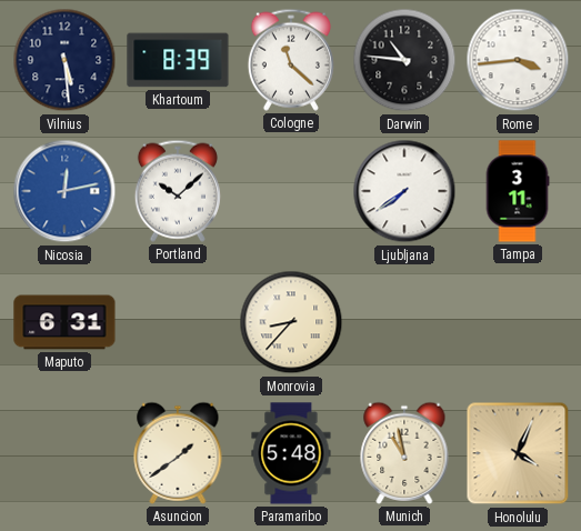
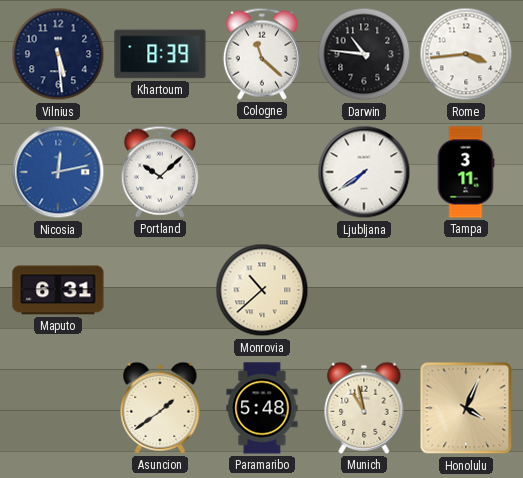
Monrovia: 8:37 -> 10:38
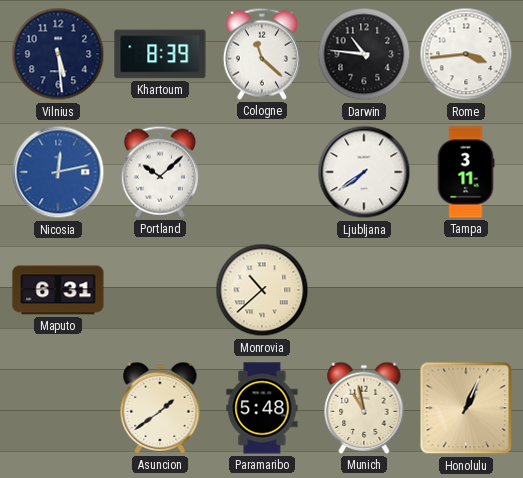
Honolulu: 4:04 -> 1:04
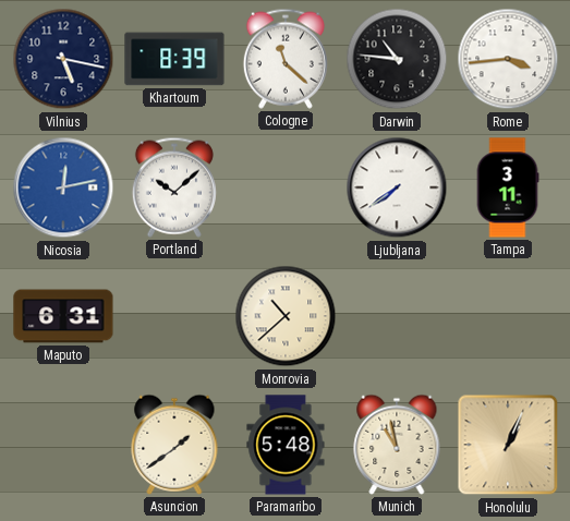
Vilnius: 5:29 -> 5:17
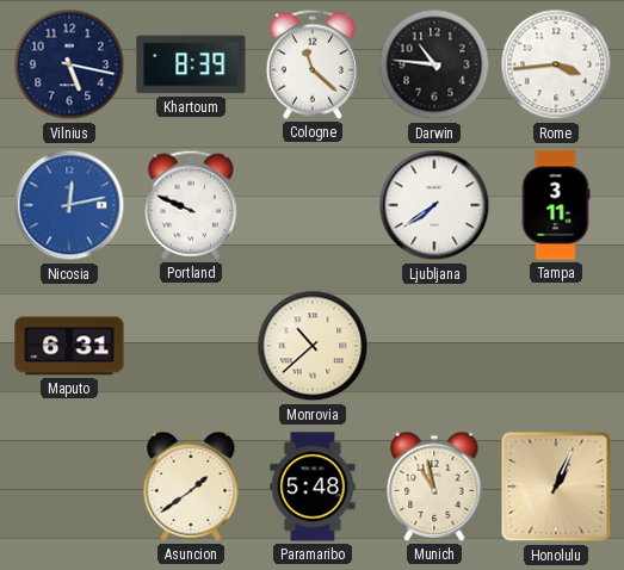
Portland: 10:08 -> 9:49
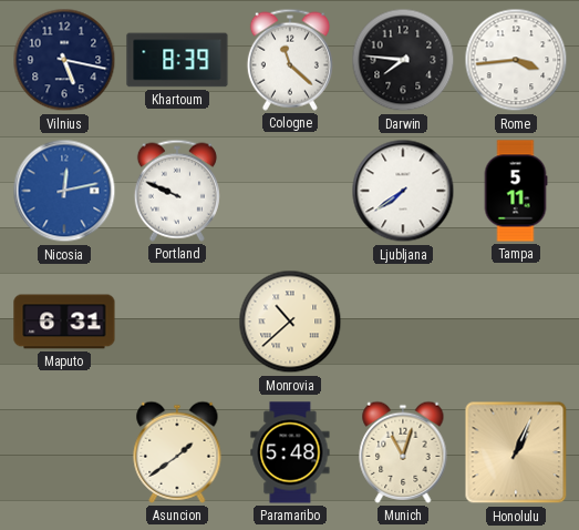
Darwin: 10:46 -> 7:46
Tampa: 3:11 -> 5:11
Munich: 10:58 -> 11:03
